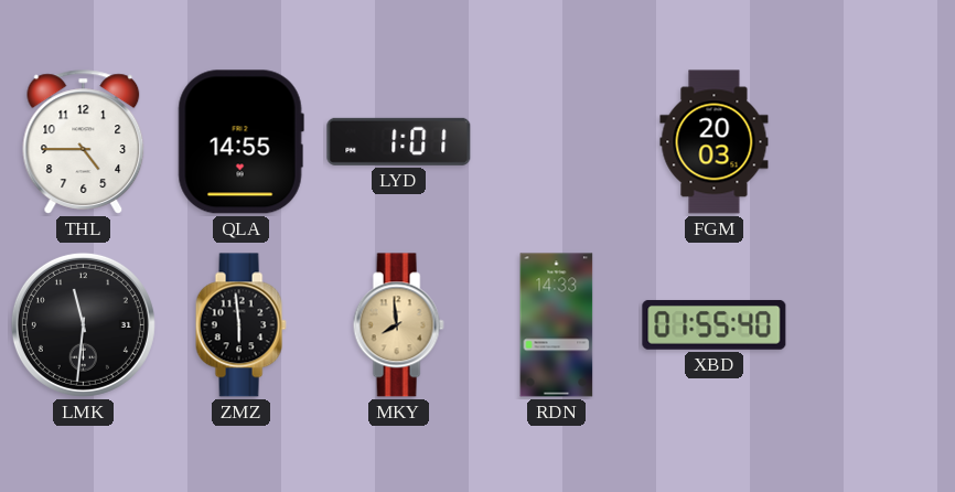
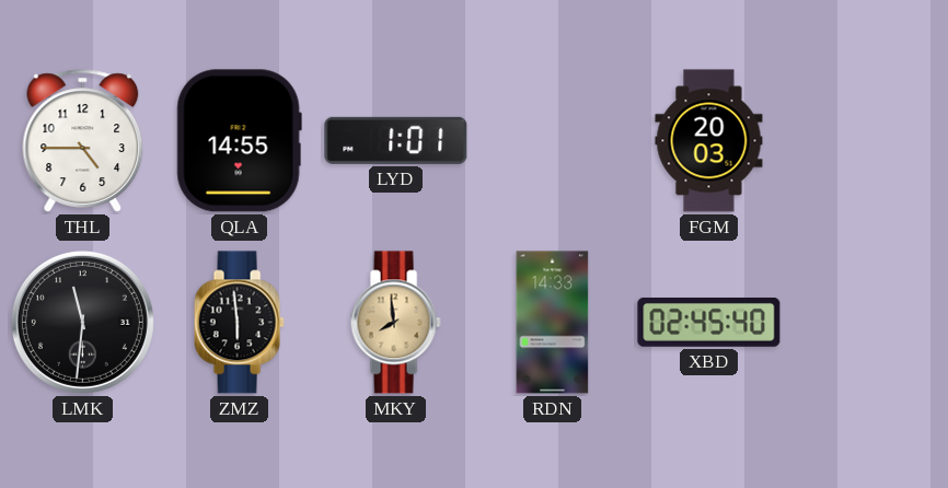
XBD: 01:55 -> 02:45
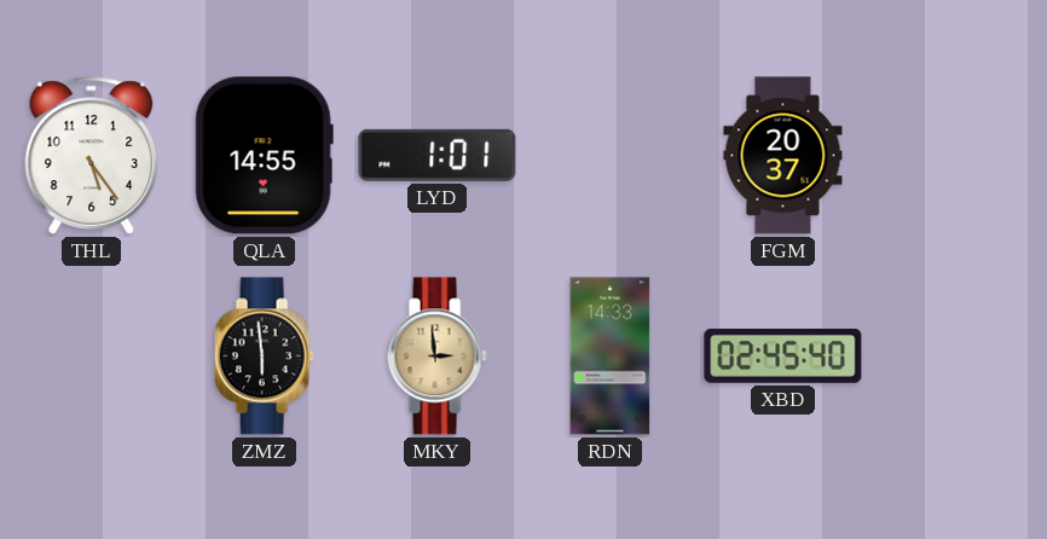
THL: 4:45 -> 5:24
FGM: 20:03 -> 20:37
LMK: 11:31 -> none
MKY: 7:59 -> 2:59
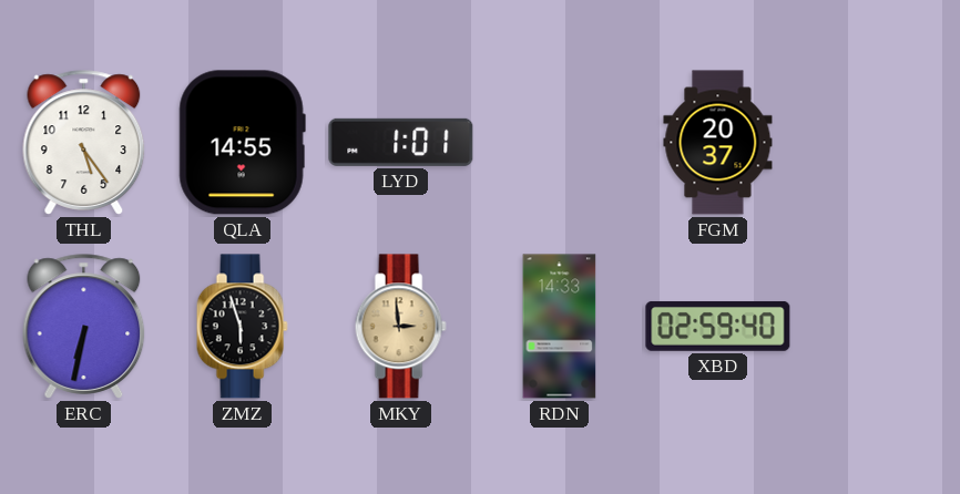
ERC: none -> 6:32
ZMZ: 5:59 -> 5:57
XBD: 02:45 -> 02:59
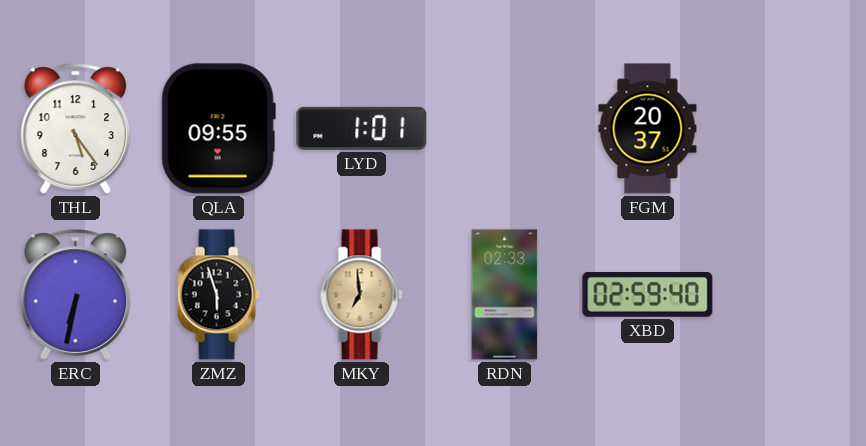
QLA: 14:55 -> 09:55
MKY: 2:59 -> 6:59
RDN: 14:33 -> 02:33
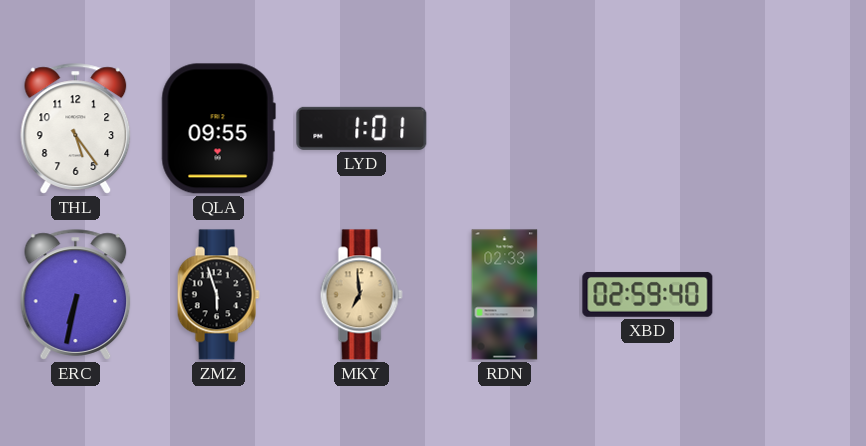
FGM: 20:37 -> none
